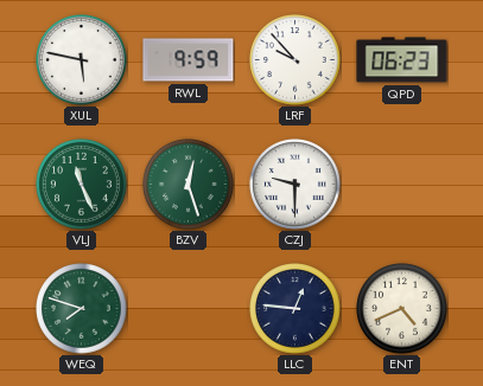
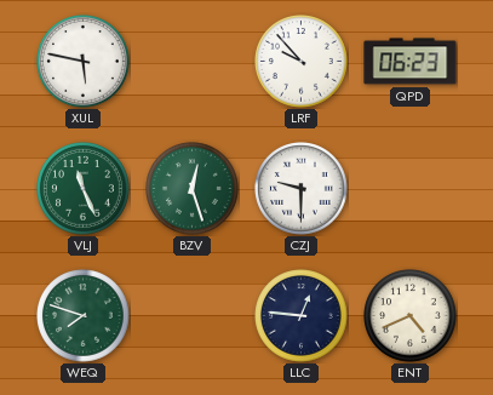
RWL: 9:59 -> none
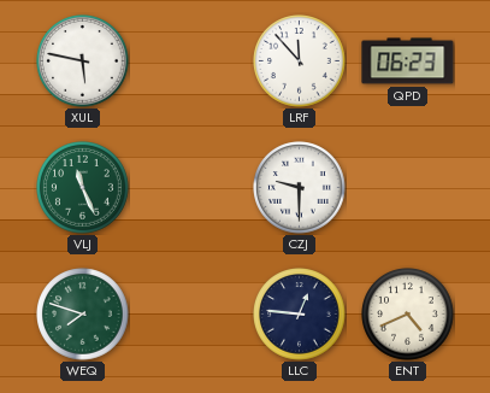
LRF: 9:53 -> 11:53
BZV: 12:27 -> none
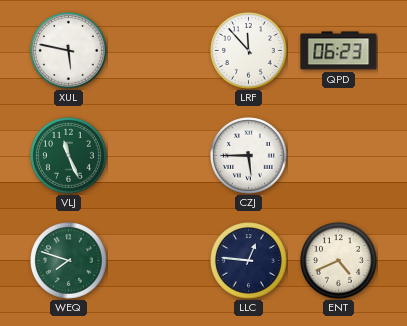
CZJ: 9:30 -> 5:45
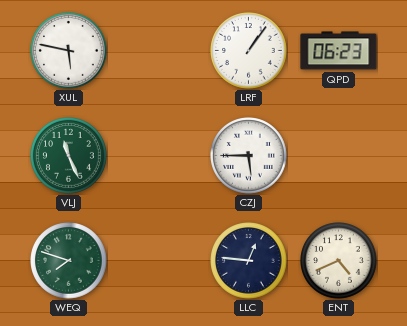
LRF: 11:53 -> 1:06
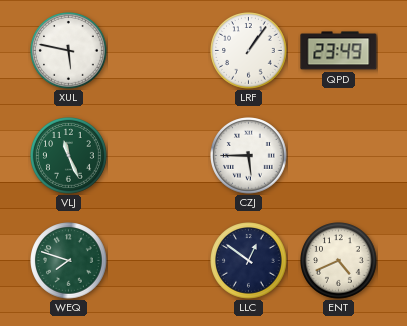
QPD: 06:23 -> 23:49
LLC: 12:46 -> 12:51
